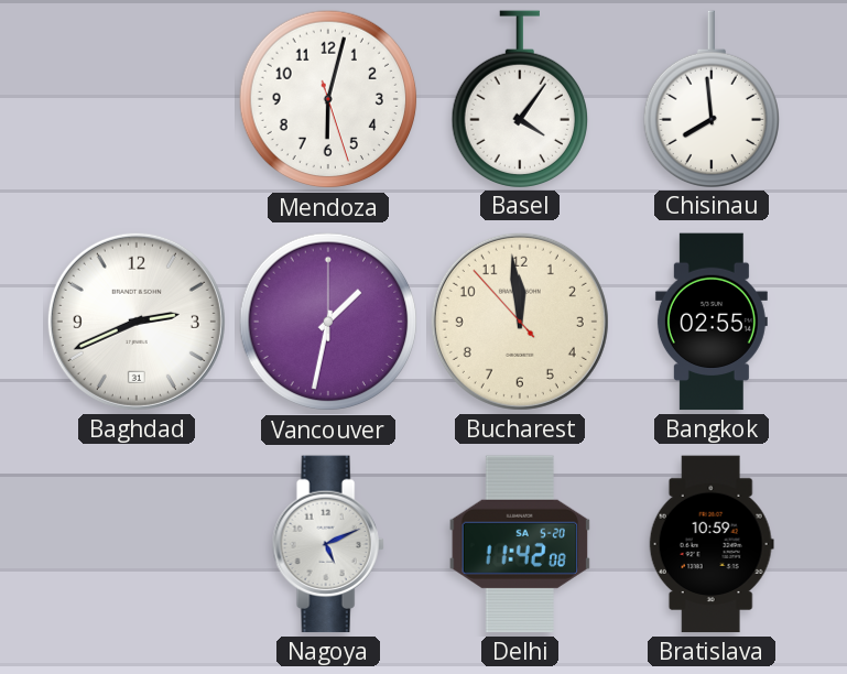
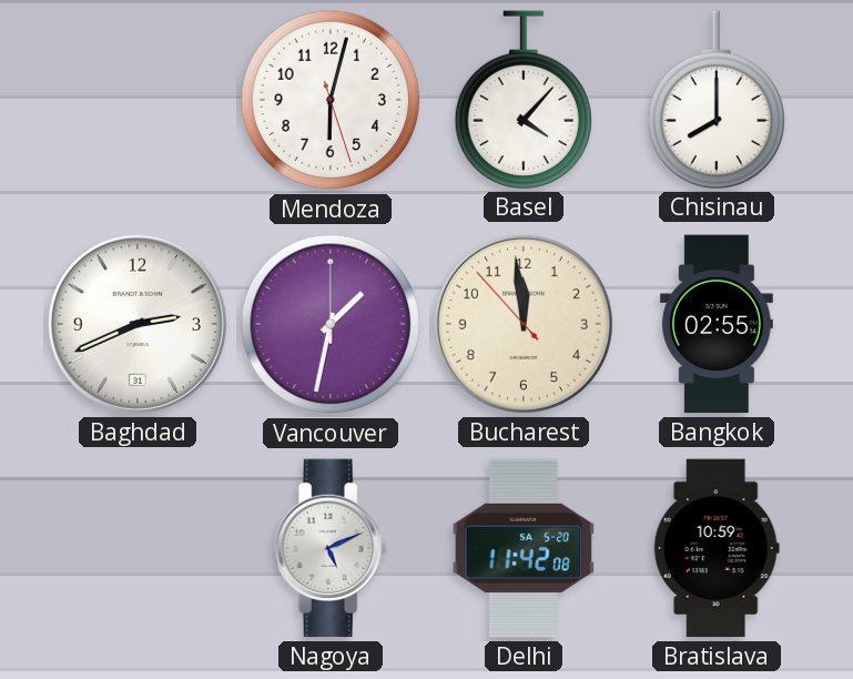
Basel: 4:06 -> 4:07
Chisinau: 7:59 -> 8:00
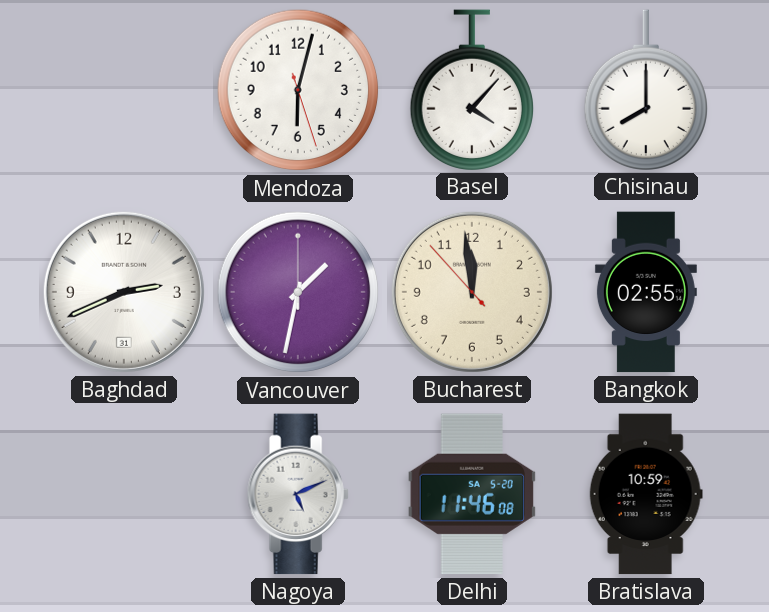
Delhi: 11:42 -> 11:46
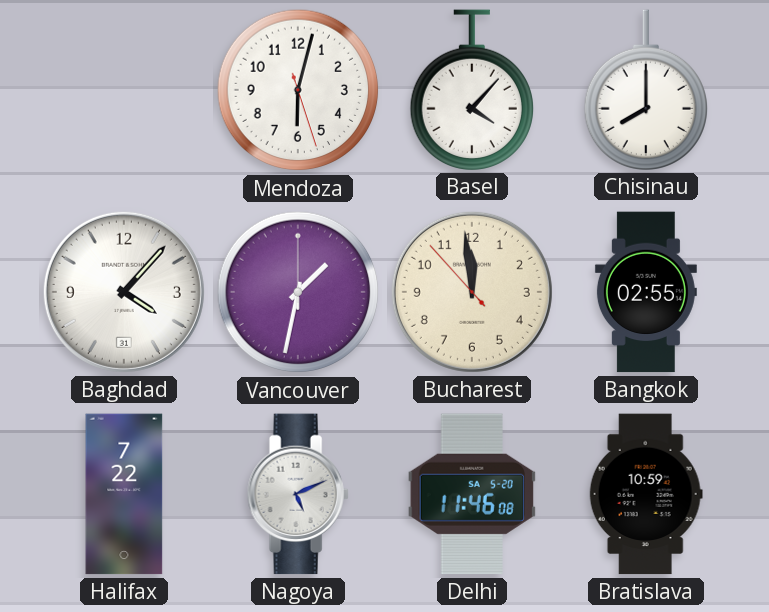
Baghdad: 2:41 -> 4:07
Halifax: none -> 7:22
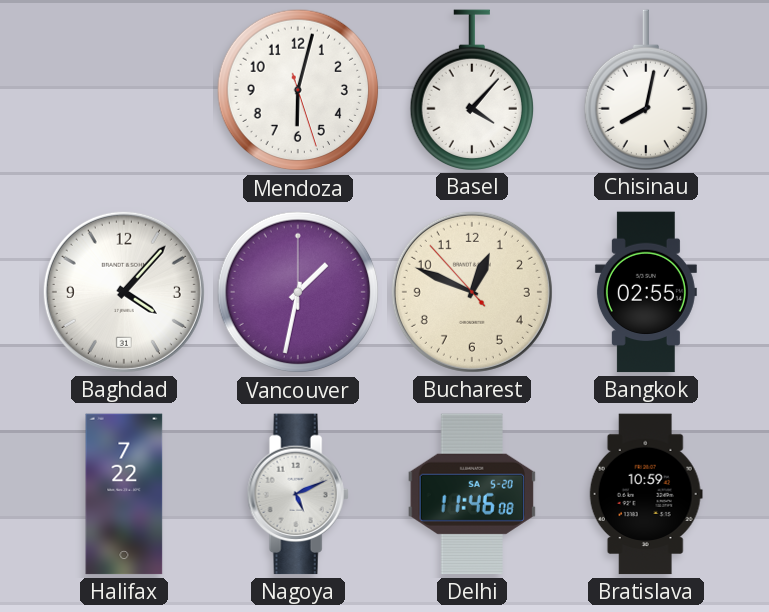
Chisinau: 8:00 -> 8:02
Bucharest: 11:58 -> 12:48
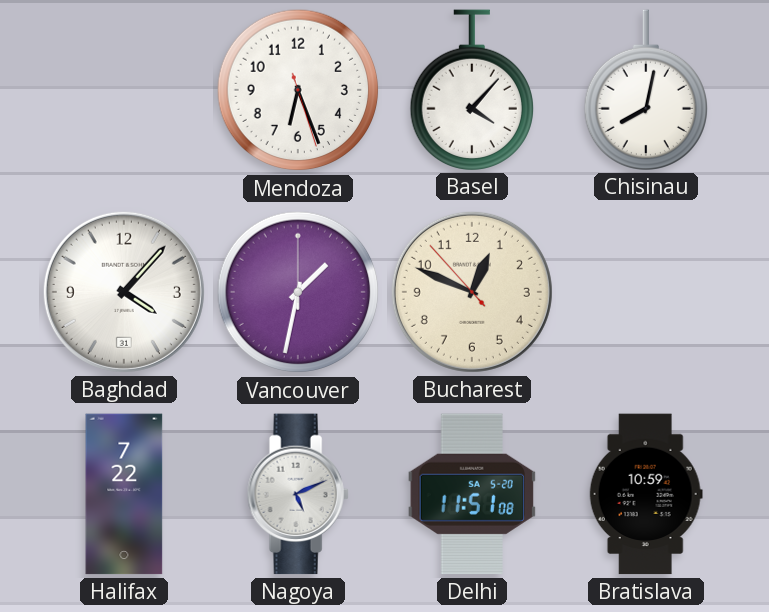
Mendoza: 6:02 -> 6:26
Bangkok: 02:55 -> none
Delhi: 11:46 -> 11:51
